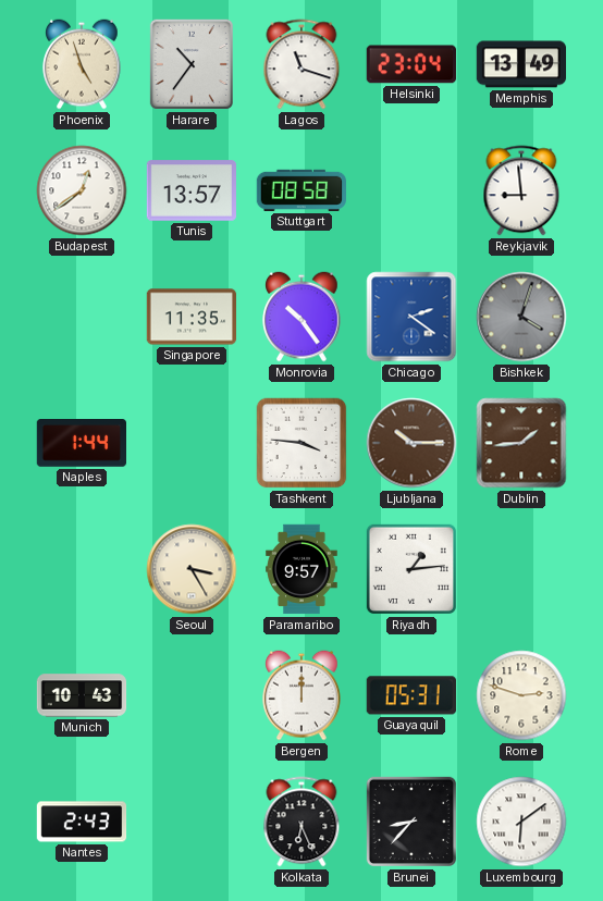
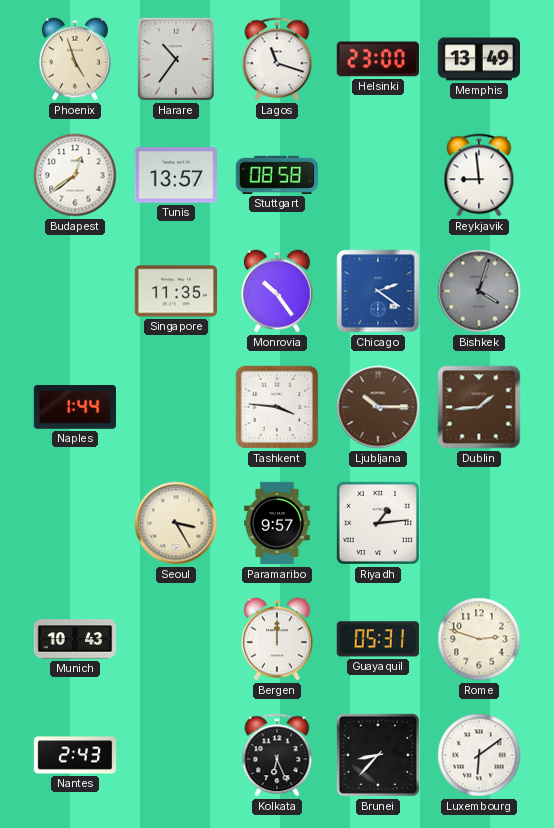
Helsinki: 23:04 -> 23:00
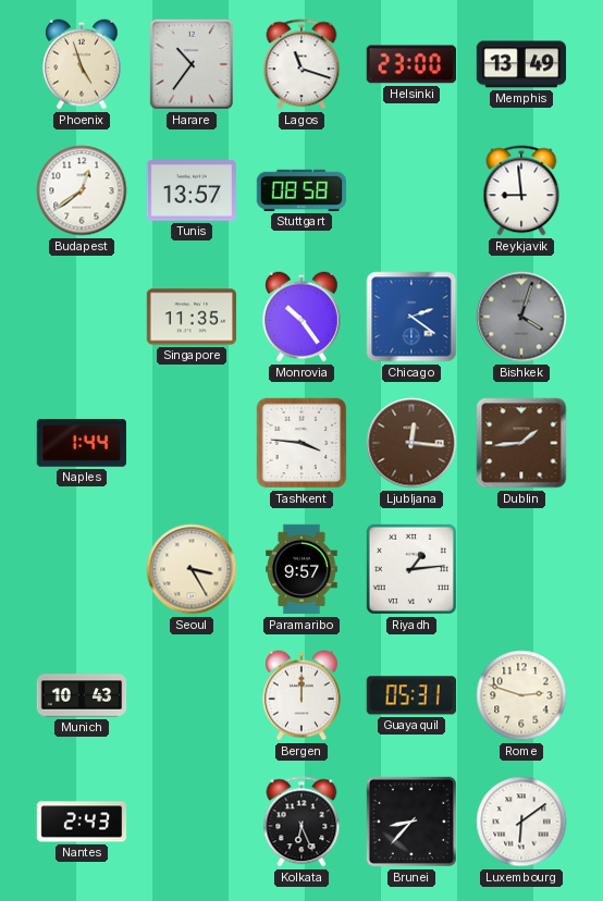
Ljubljana: 10:15 -> 12:16
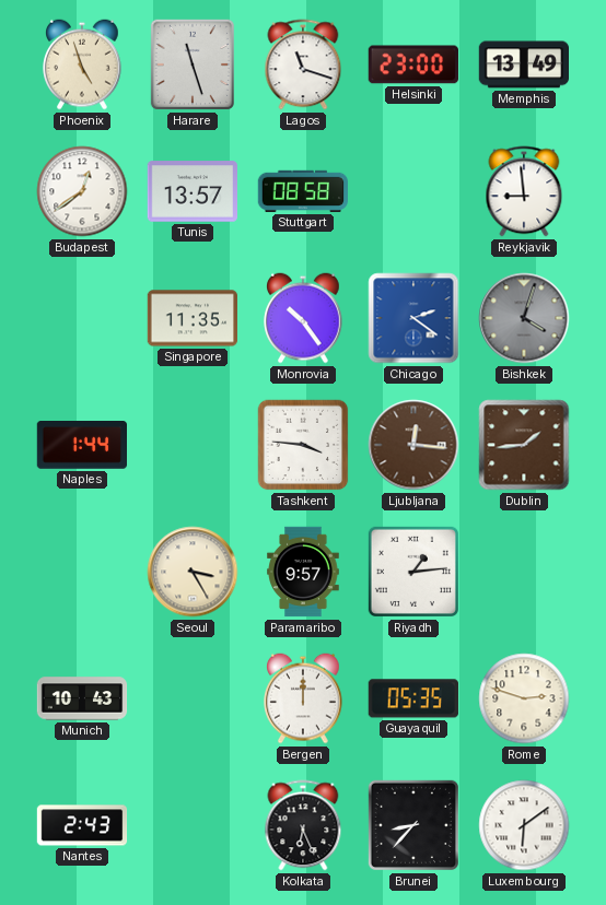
Harare: 10:36 -> 11:27
Guayaquil: 05:31 -> 05:35
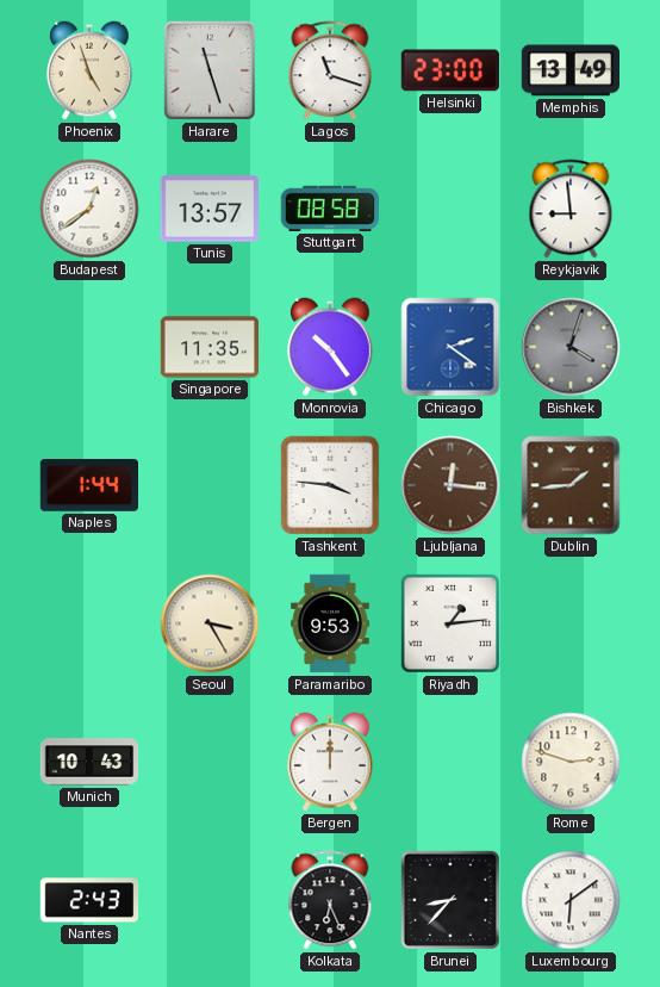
Paramaribo: 9:57 -> 9:53
Guayaquil: 05:35 -> none
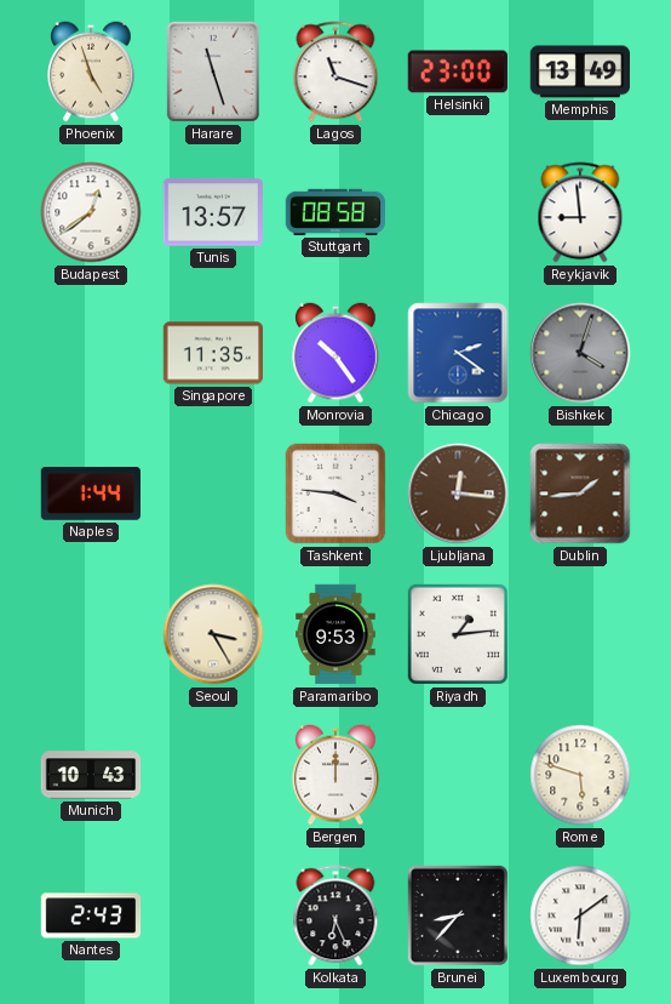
Rome: 2:48 -> 5:48
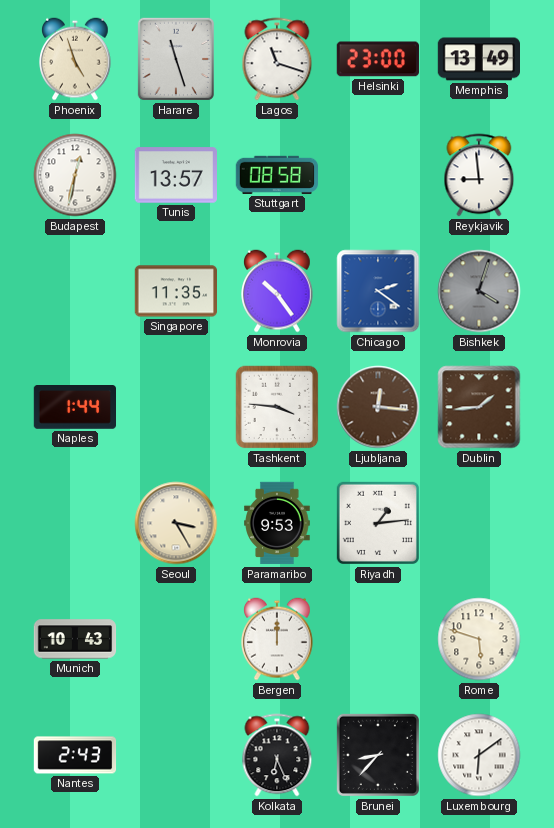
Budapest: 12:39 -> 12:32
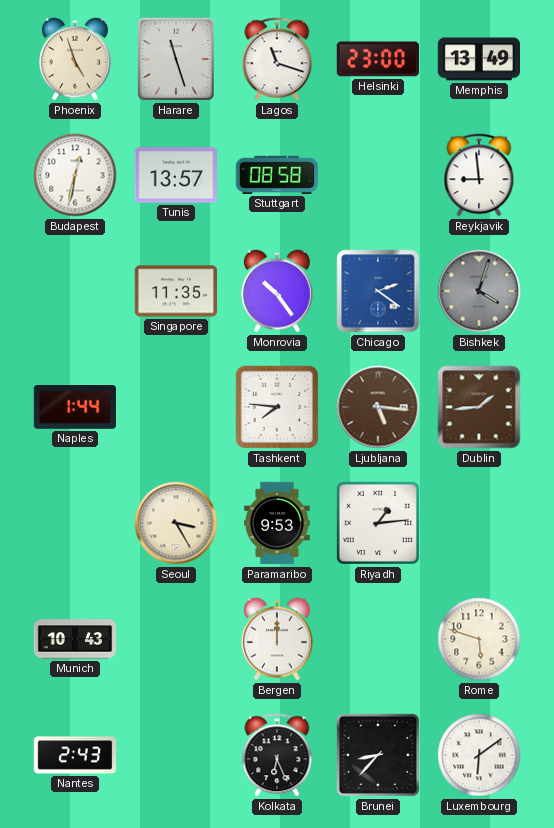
Tashkent: 3:46 -> 7:46
Ljubljana: 12:16 -> 5:16
